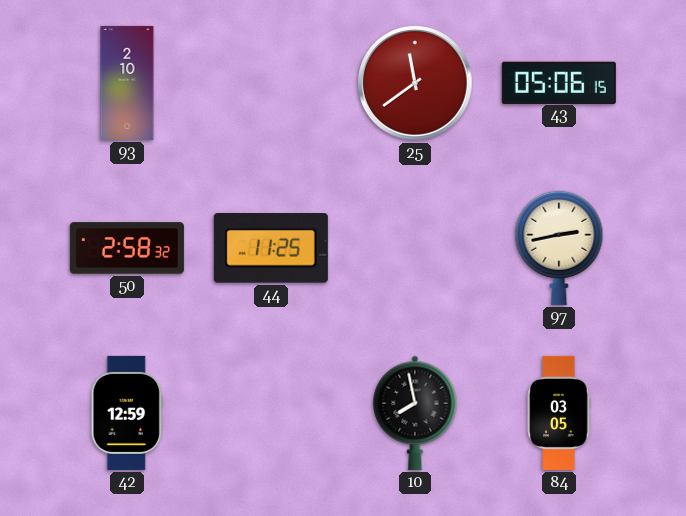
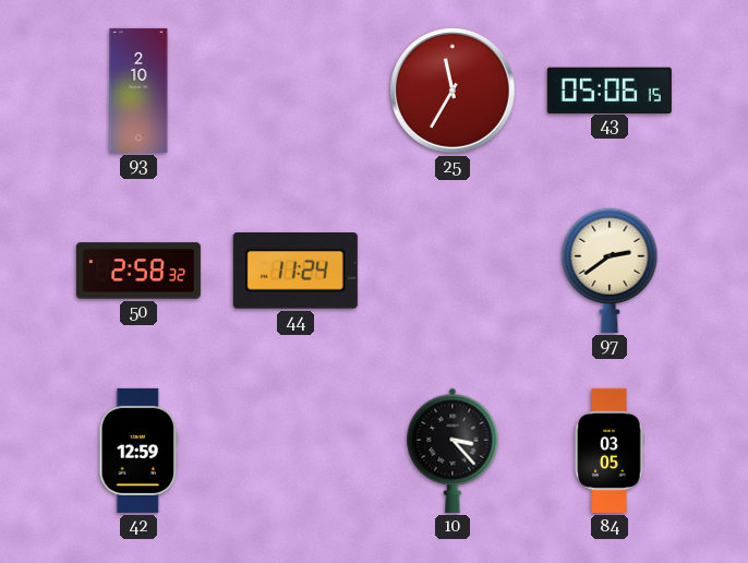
25: 11:39 -> 11:35
44: 11:25 -> 11:24
97: 2:43 -> 2:39
10: 7:58 -> 3:23
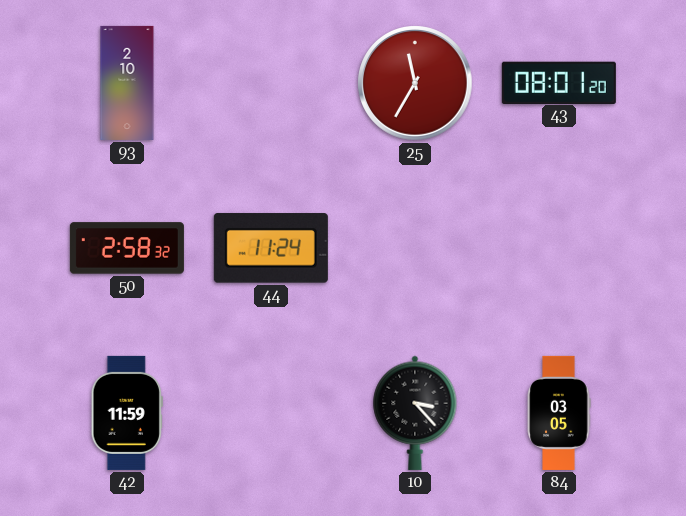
43: 05:06 -> 08:01
97: 2:39 -> none
42: 12:59 -> 11:59
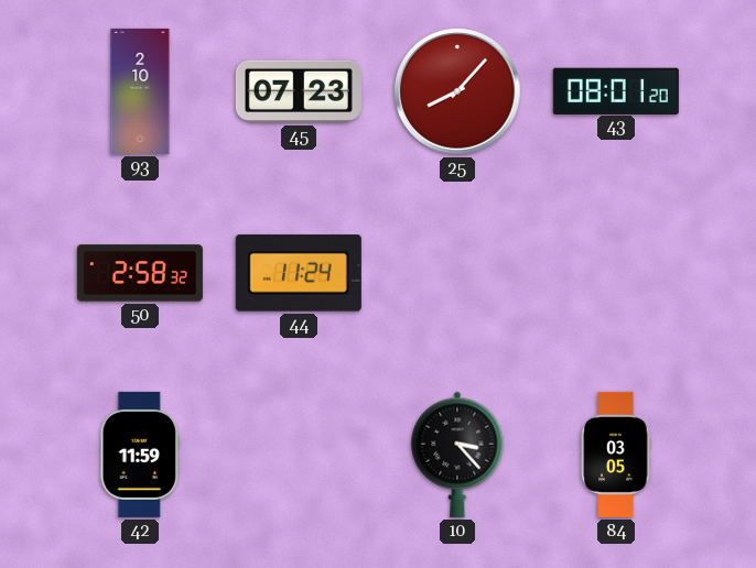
45: none -> 07:23
25: 11:35 -> 8:07
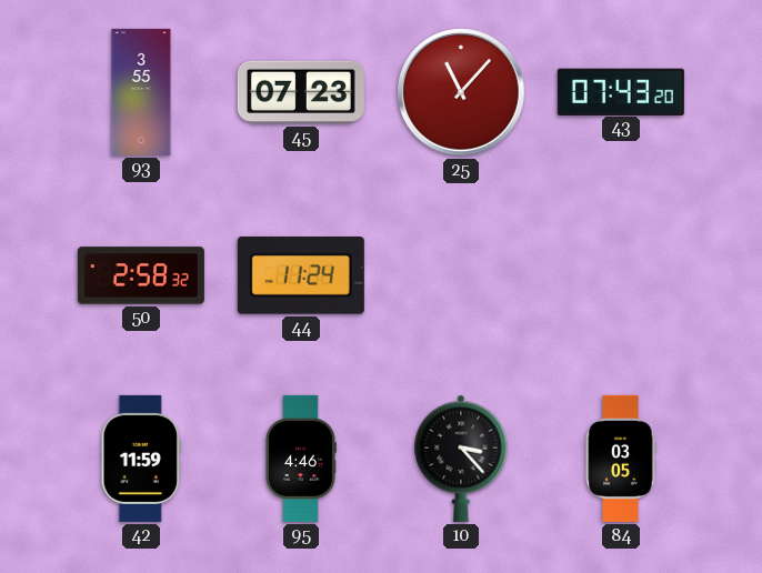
93: 2:10 -> 3:55
25: 8:07 -> 11:07
43: 08:01 -> 07:43
95: none -> 4:46
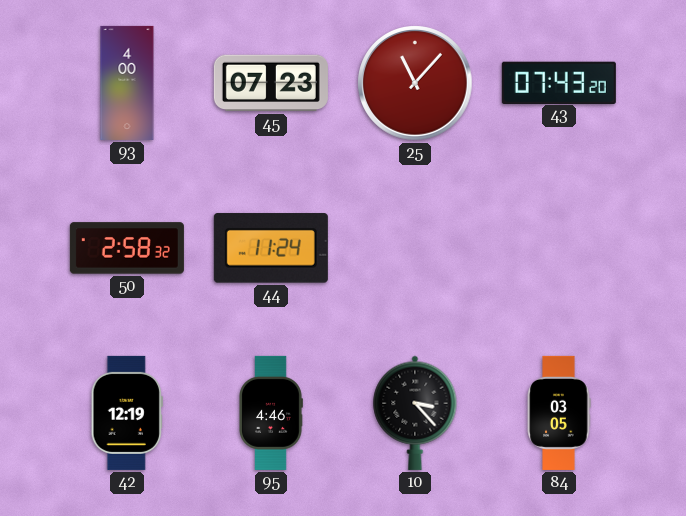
93: 3:55 -> 4:00
42: 11:59 -> 12:19
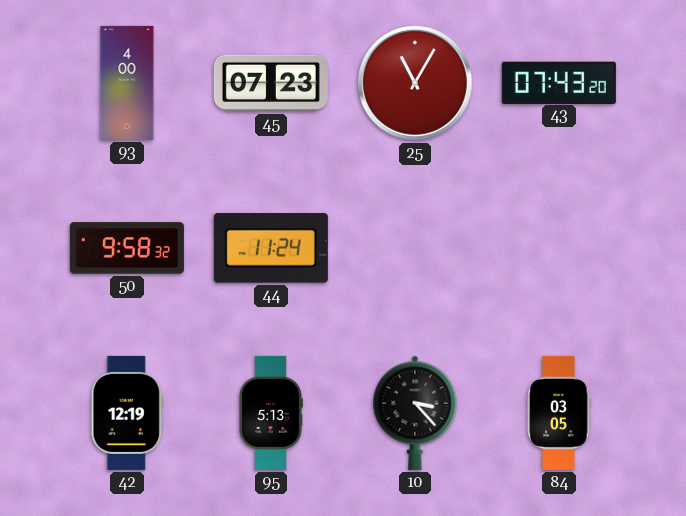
25: 11:07 -> 11:05
50: 2:58 -> 9:58
95: 4:46 -> 5:13
